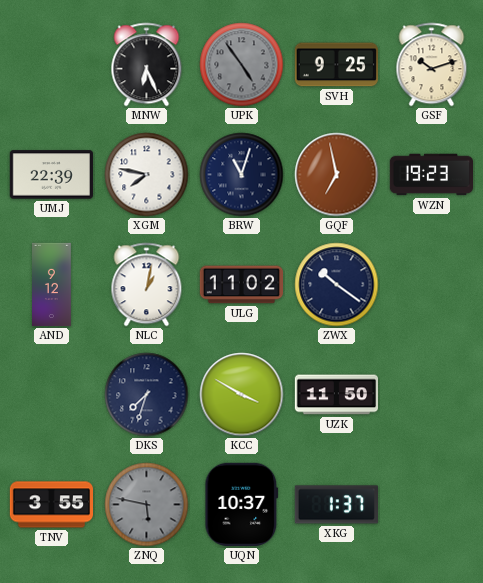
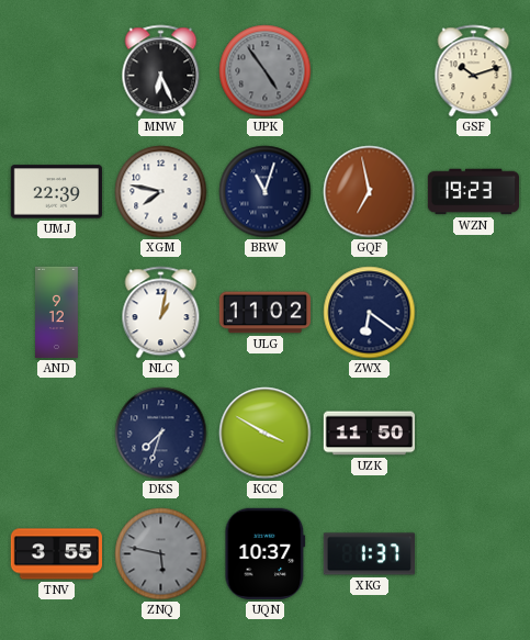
SVH: 9:25 -> none
ZWX: 10:21 -> 6:21
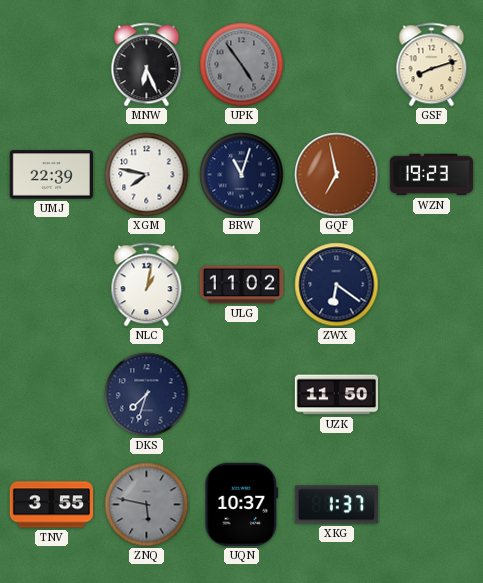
GSF: 10:12 -> 8:12
AND: 9:12 -> none
KCC: 3:50 -> none
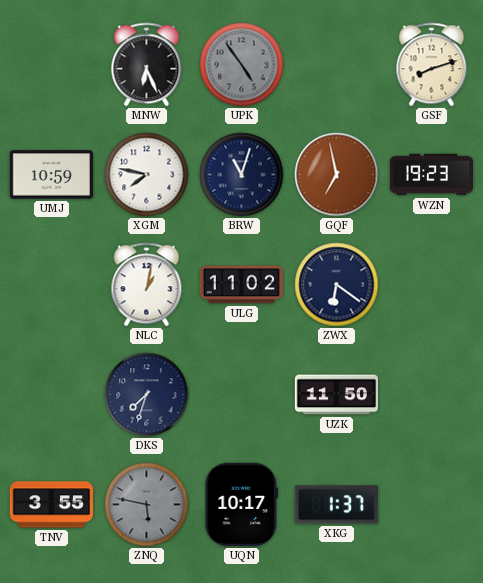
UMJ: 22:39 -> 10:59
UQN: 10:37 -> 10:17
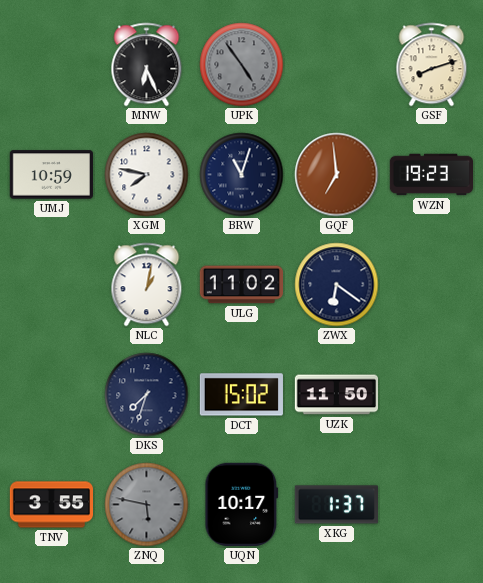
GQF: 6:58 -> 6:59
DCT: none -> 15:02
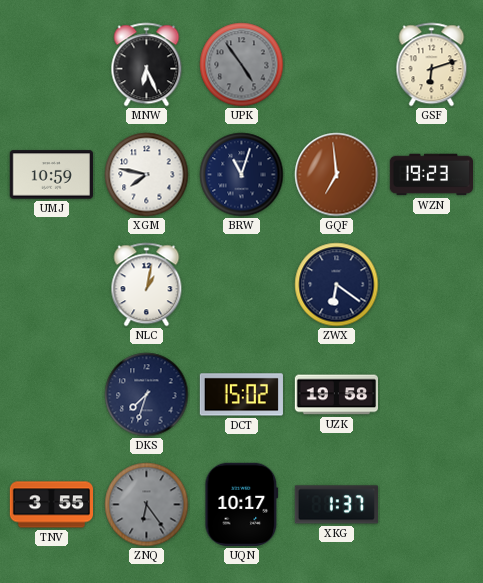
GSF: 8:12 -> 6:12
ULG: 11:02 -> none
UZK: 11:50 -> 19:58
ZNQ: 5:47 -> 6:24
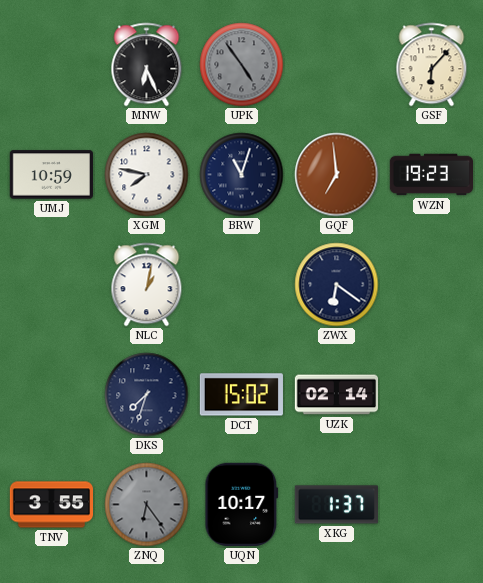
GSF: 6:12 -> 6:07
UZK: 19:58 -> 02:14
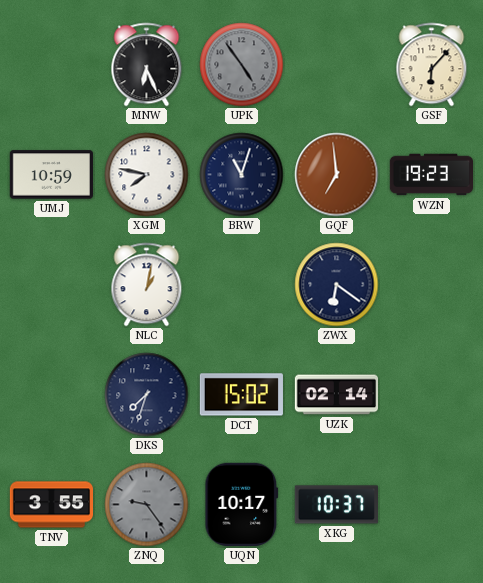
ZNQ: 6:24 -> 9:24
XKG: 1:37 -> 10:37
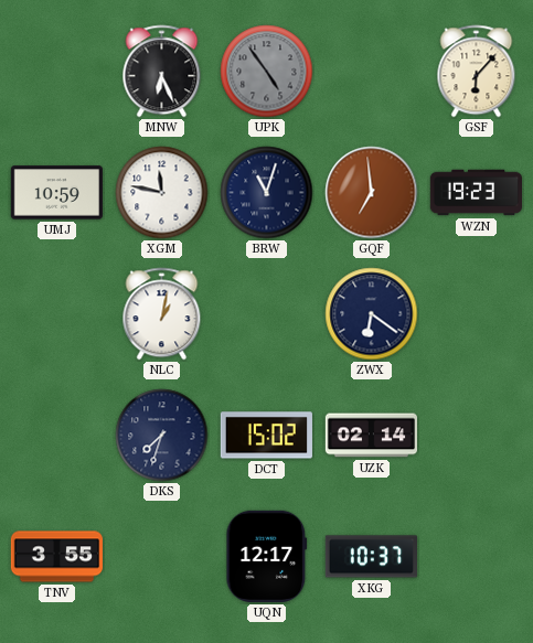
XGM: 7:47 -> 11:47
ZNQ: 9:24 -> none
UQN: 10:17 -> 12:17
